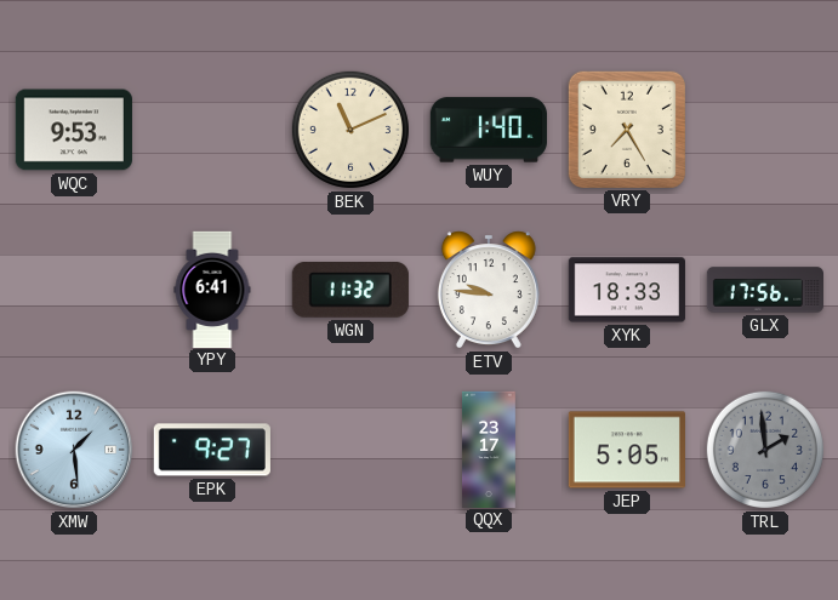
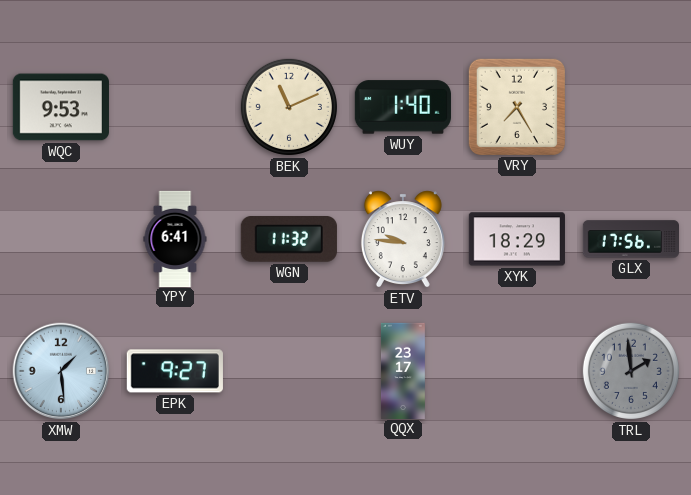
XYK: 18:33 -> 18:29
JEP: 5:05 -> none
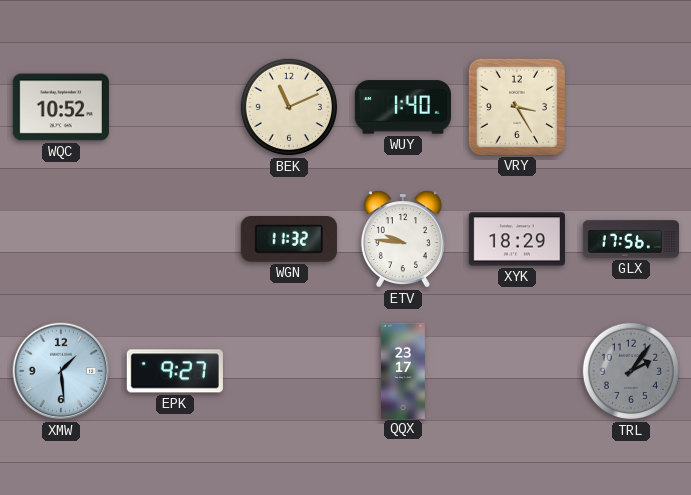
WQC: 9:53 -> 10:52
VRY: 7:25 -> 3:25
YPY: 6:41 -> none
TRL: 1:59 -> 2:06
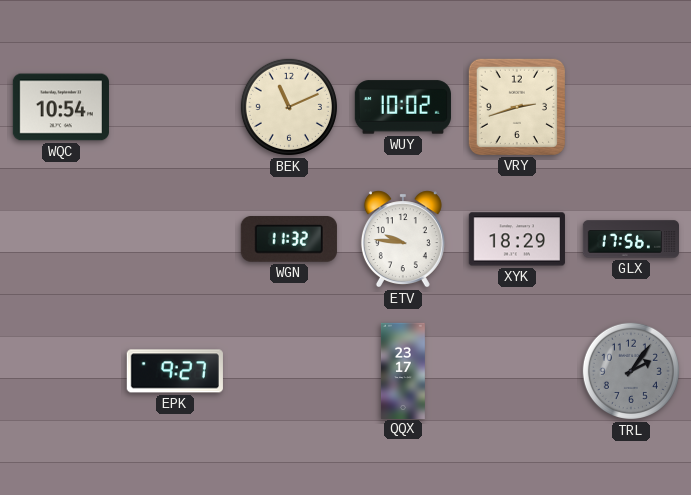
WQC: 10:52 -> 10:54
WUY: 1:40 -> 10:02
VRY: 3:25 -> 2:42
XMW: 1:29 -> none
